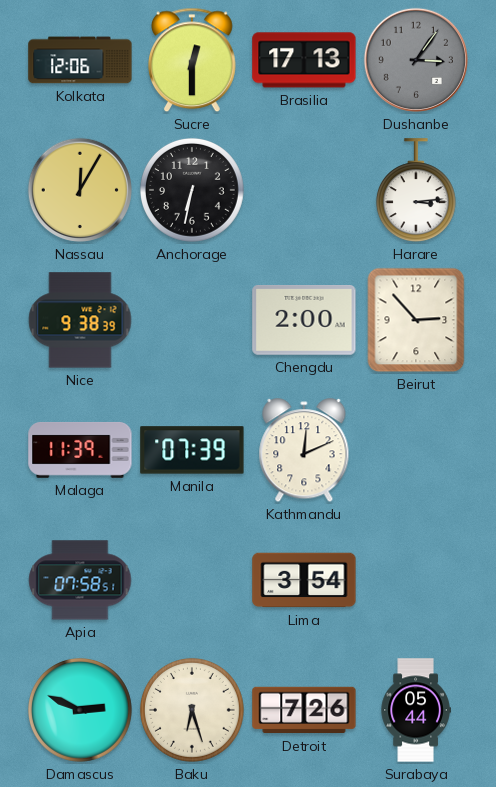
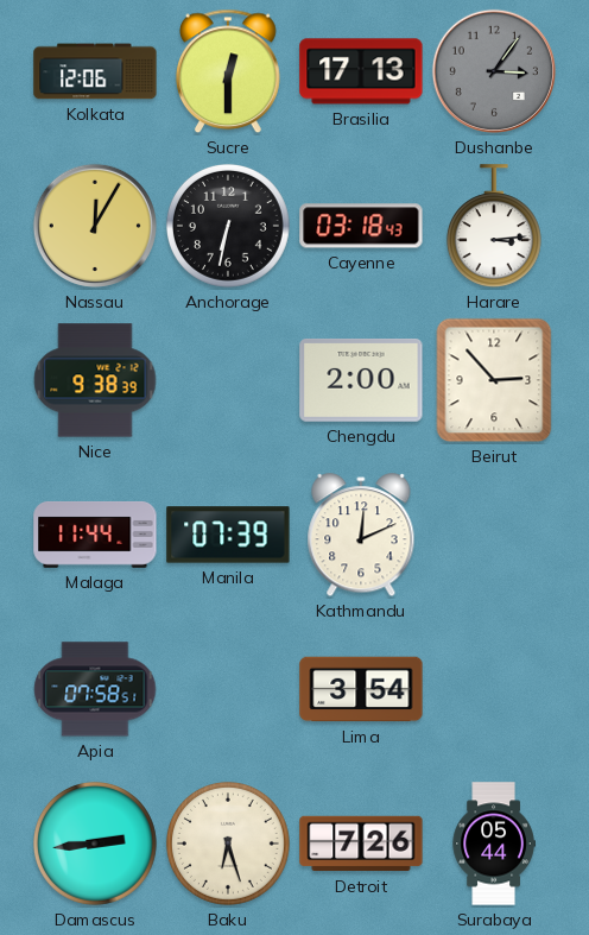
Cayenne: none -> 03:18
Malaga: 11:39 -> 11:44
Damascus: 2:49 -> 2:44
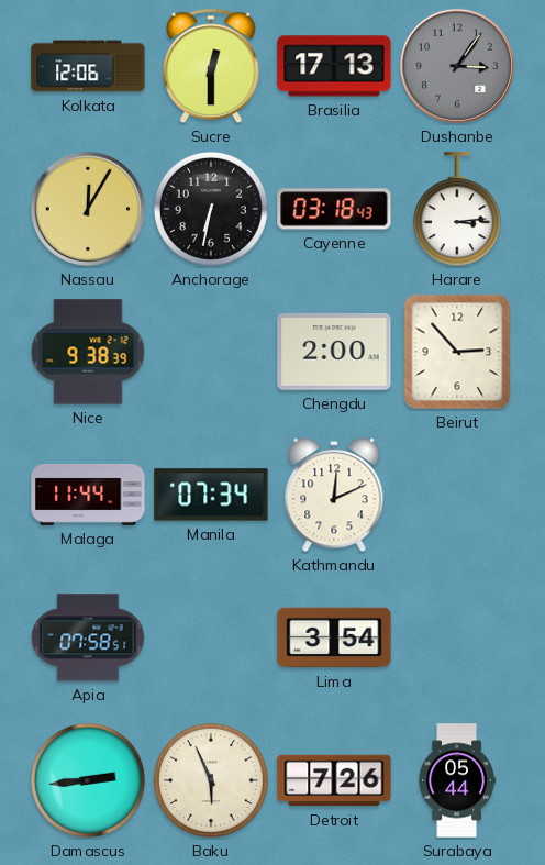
Manila: 07:39 -> 07:34
Baku: 6:27 -> 5:56
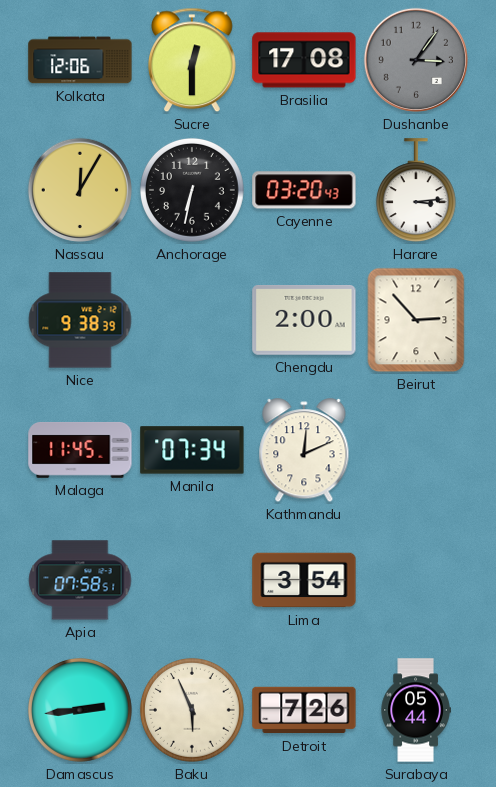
Brasilia: 17:13 -> 17:08
Cayenne: 03:18 -> 03:20
Malaga: 11:44 -> 11:45
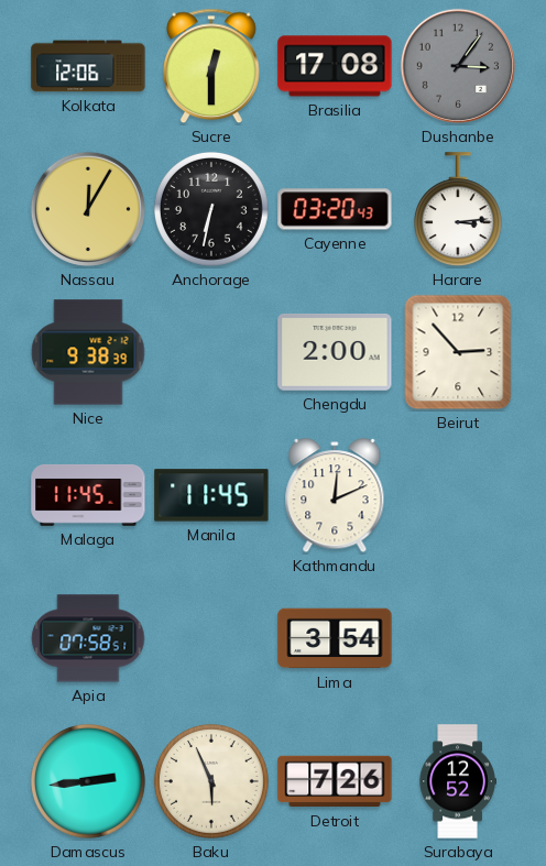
Manila: 07:34 -> 11:45
Surabaya: 05:44 -> 12:52
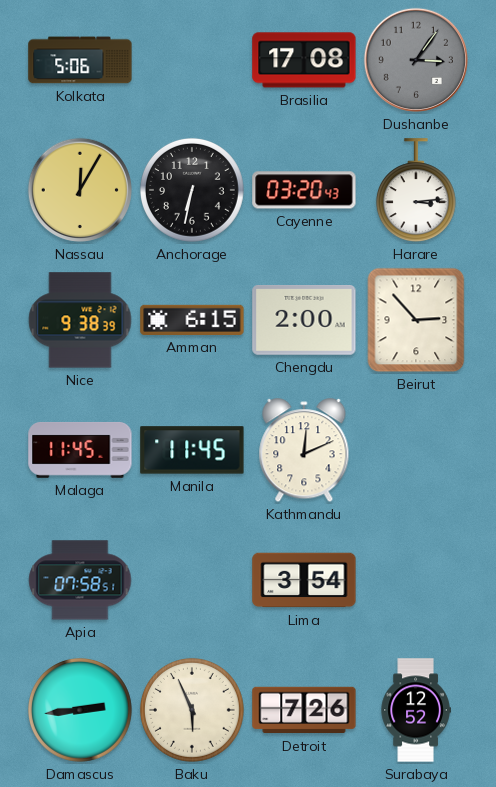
Kolkata: 12:06 -> 5:06
Sucre: 12:30 -> none
Amman: none -> 6:15
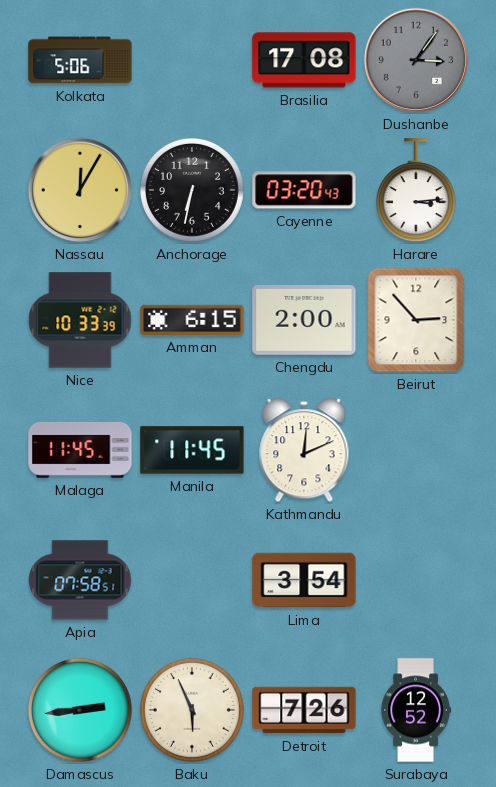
Nice: 9:38 -> 10:33
